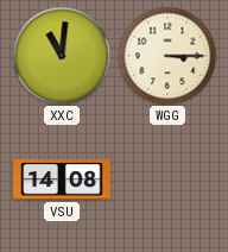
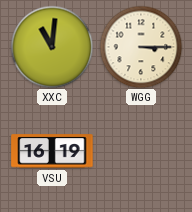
VSU: 14:08 -> 16:19
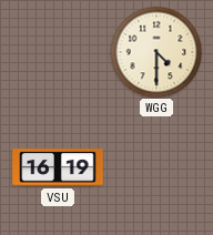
XXC: 11:01 -> none
WGG: 3:15 -> 4:30
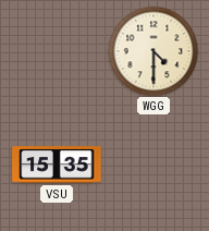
VSU: 16:19 -> 15:35
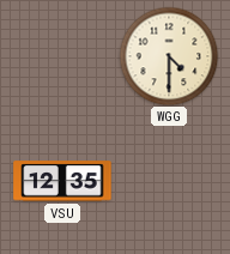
VSU: 15:35 -> 12:35
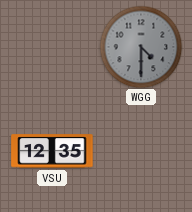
WGG dial: cream -> grey
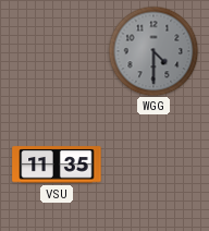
VSU: 12:35 -> 11:35
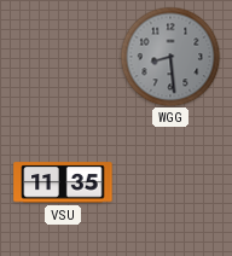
WGG: 4:30 -> 8:29
